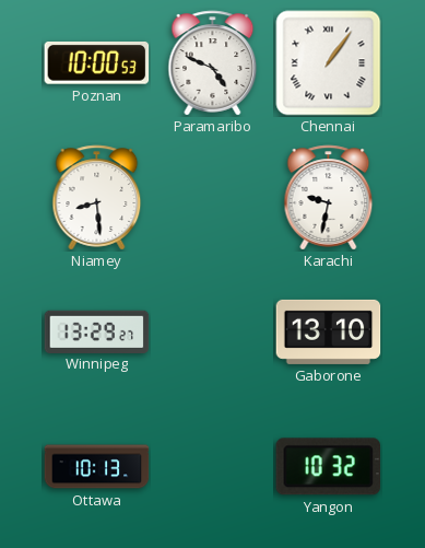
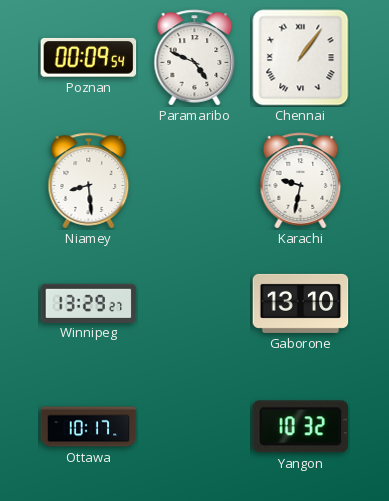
Poznan: 10:00 -> 00:09
Ottawa: 10:13 -> 10:17
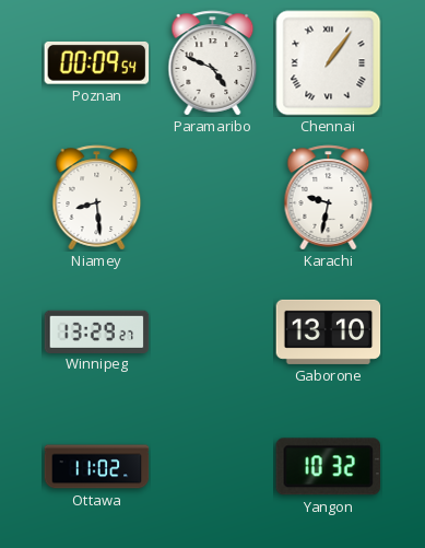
Ottawa: 10:17 -> 11:02
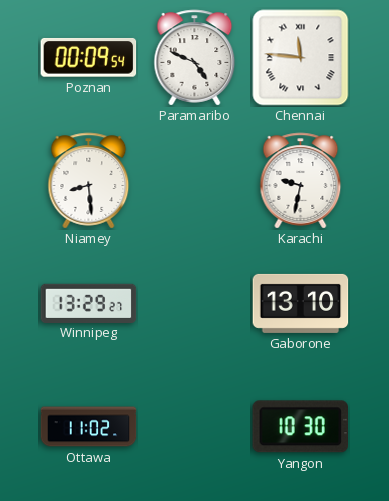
Chennai: 1:06 -> 11:46
Yangon: 10:32 -> 10:30
